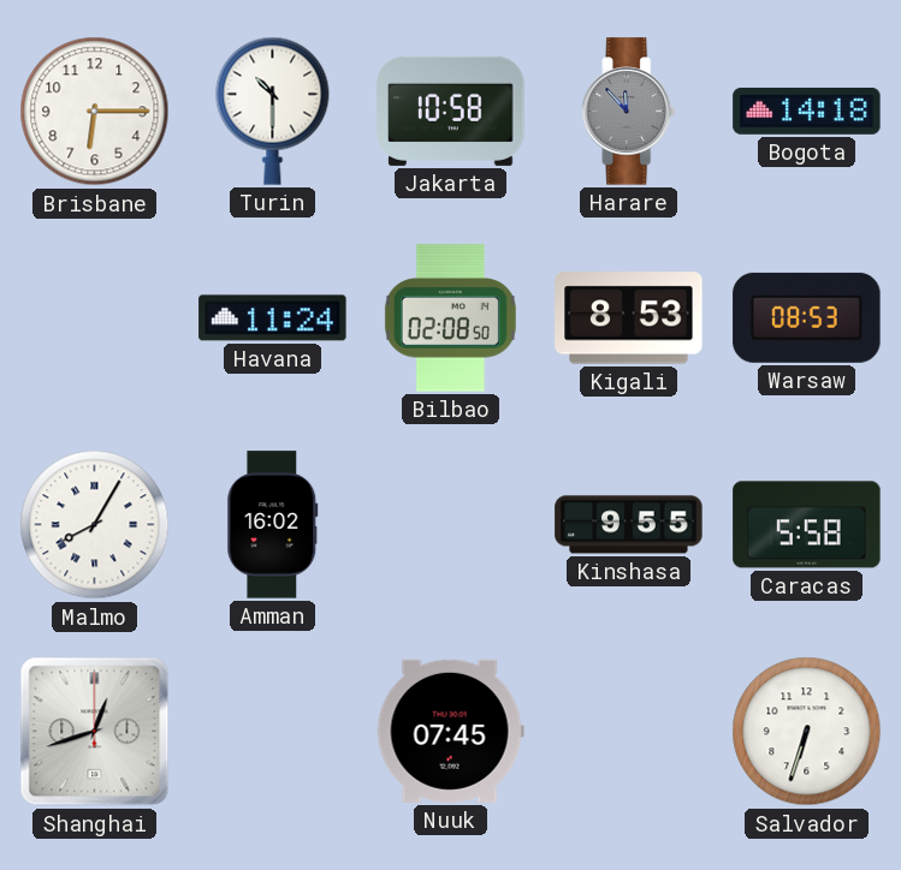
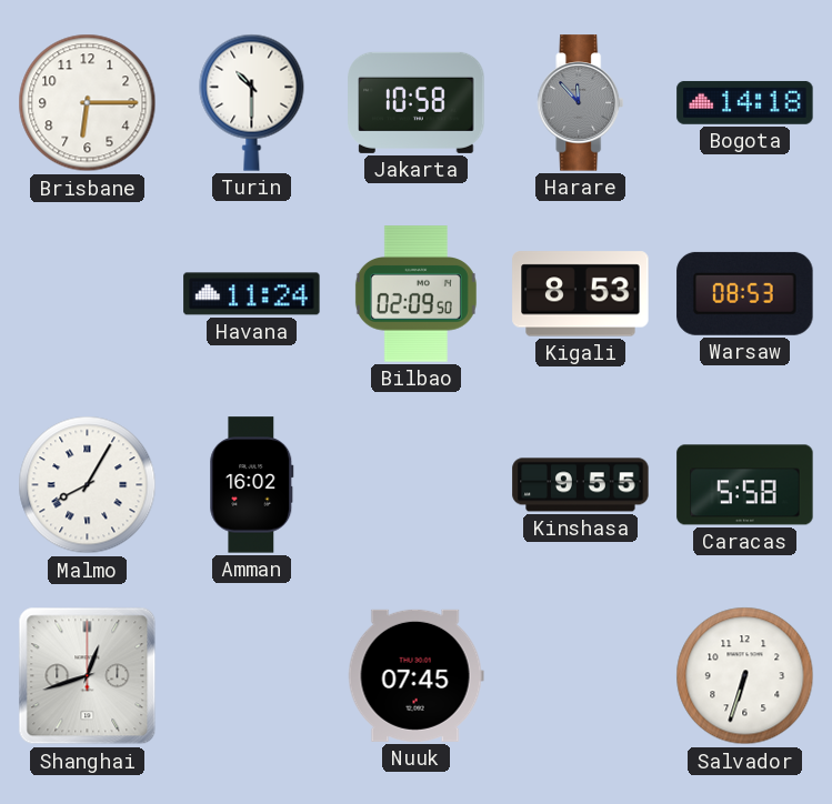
Bilbao: 02:08 -> 02:09
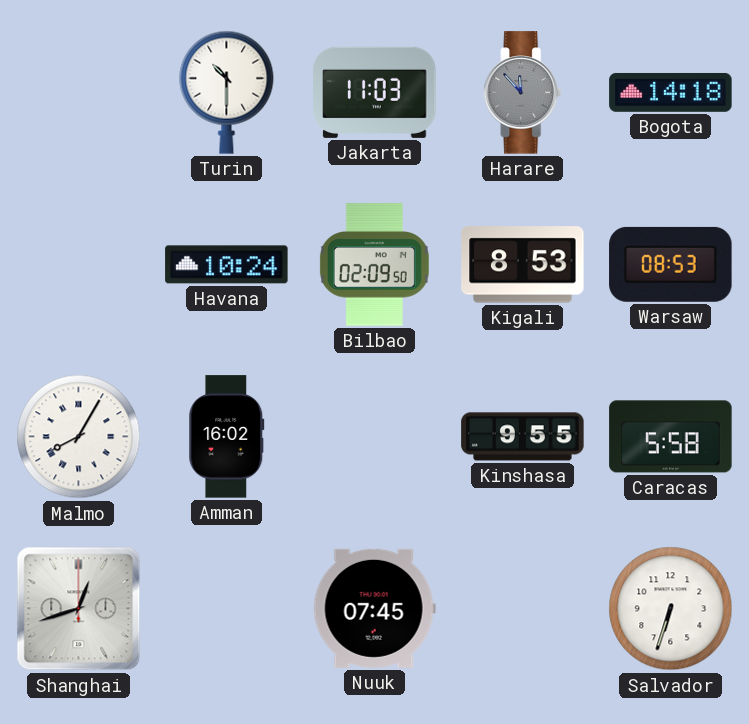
Brisbane: 6:15 -> none
Jakarta: 10:58 -> 11:03
Havana: 11:24 -> 10:24
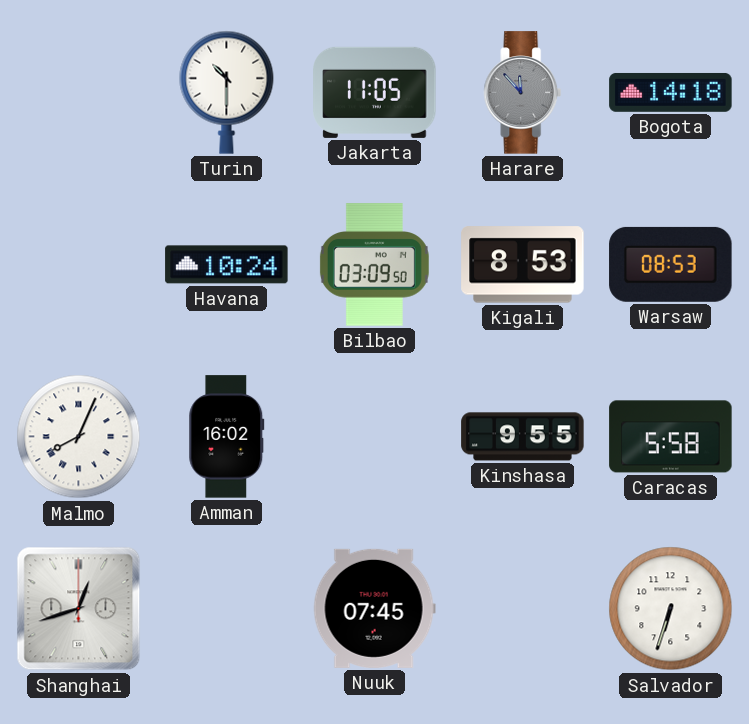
Jakarta: 11:03 -> 11:05
Bilbao: 02:09 -> 03:09
Malmo: 8:05 -> 8:04
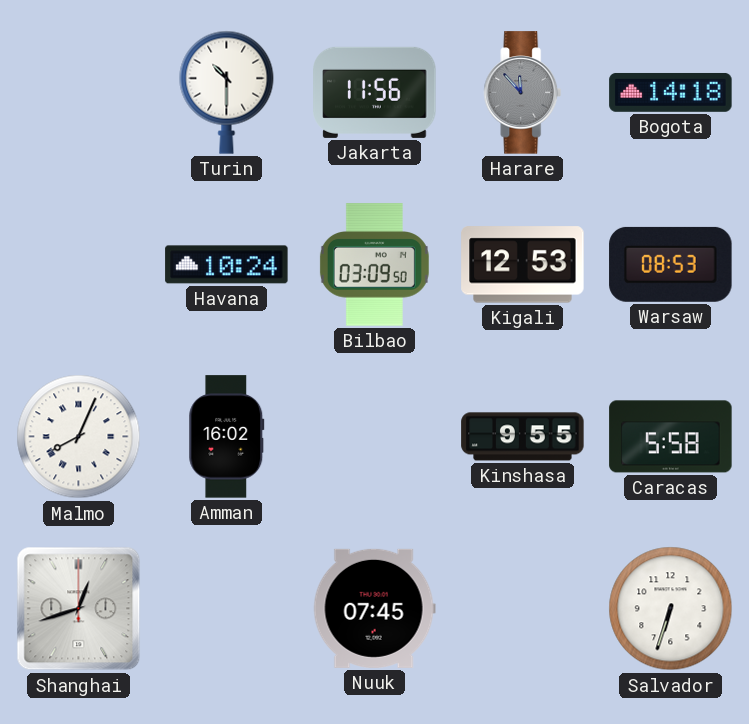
Jakarta: 11:05 -> 11:56
Kigali: 8:53 -> 12:53
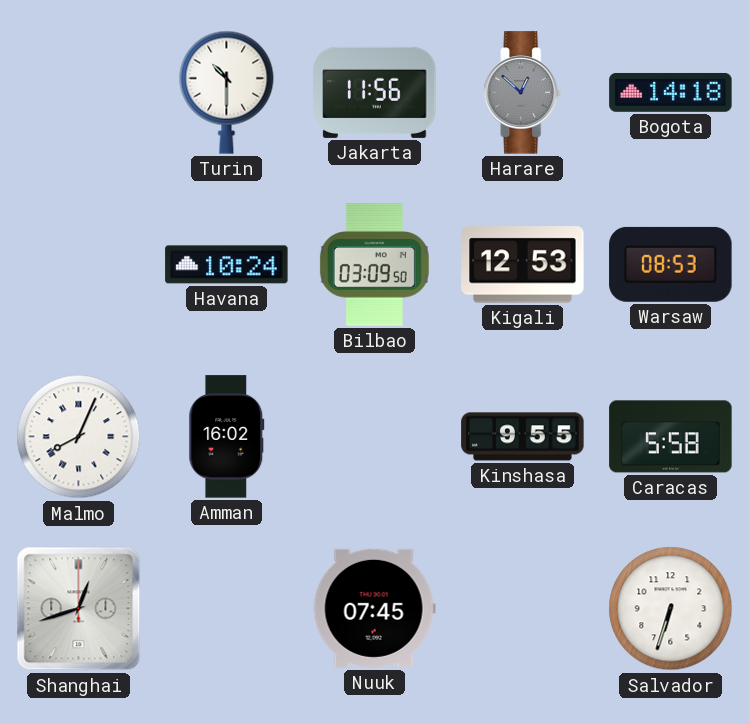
Harare: 11:53 -> 12:52
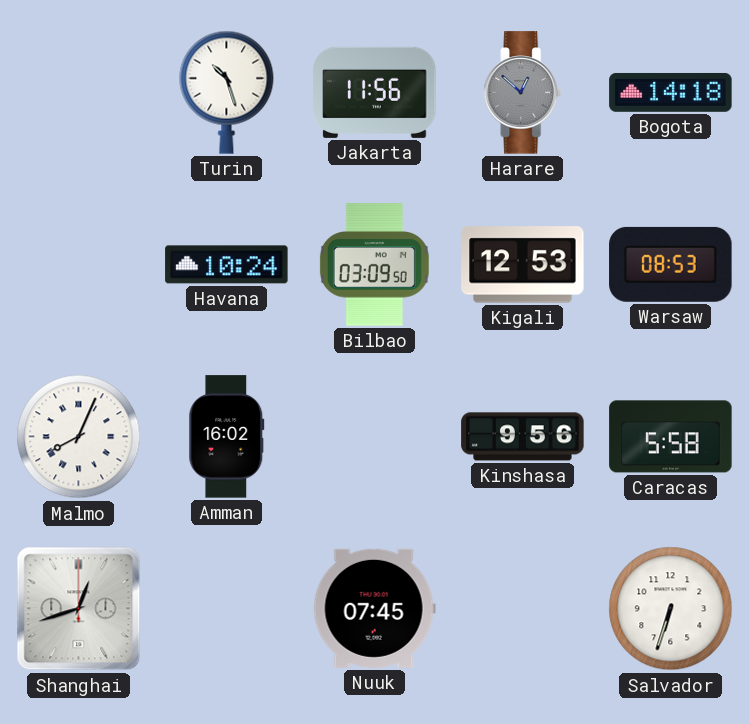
Turin: 10:30 -> 10:27
Kinshasa: 9:55 -> 9:56
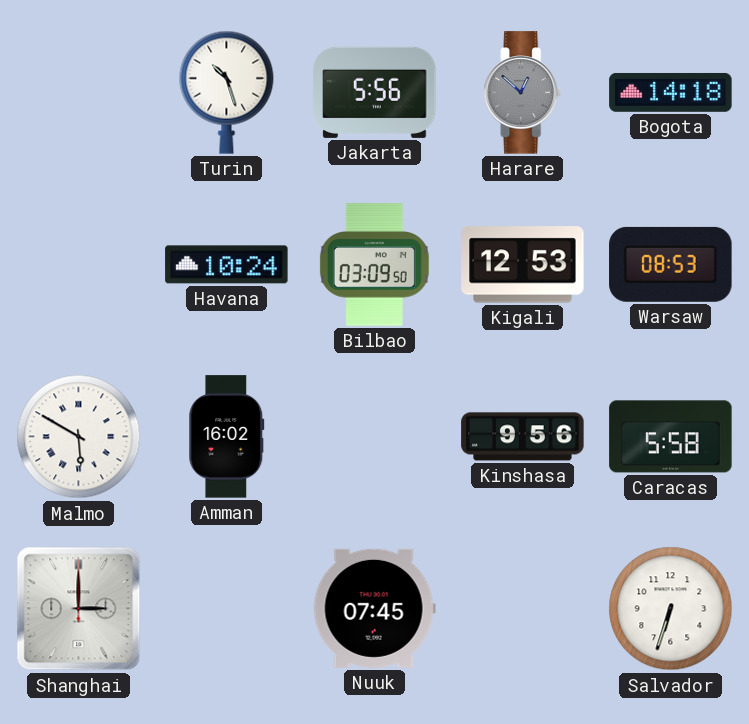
Jakarta: 11:56 -> 5:56
Malmo: 8:04 -> 5:50
Shanghai: 12:42 -> 3:00
